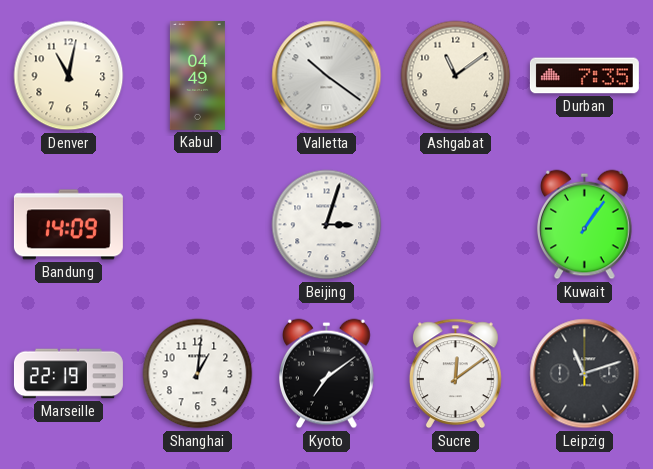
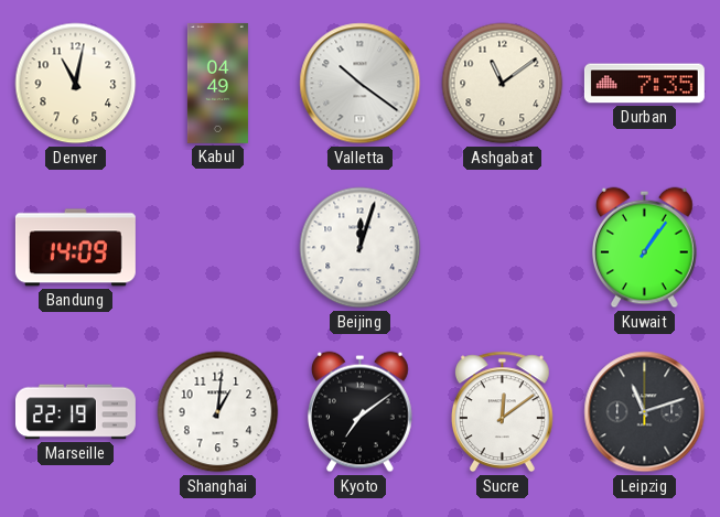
Beijing: 3:03 -> 12:03
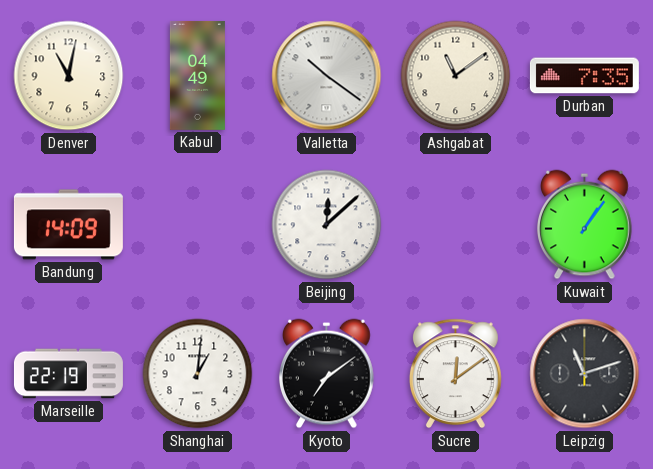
Beijing: 12:03 -> 12:08
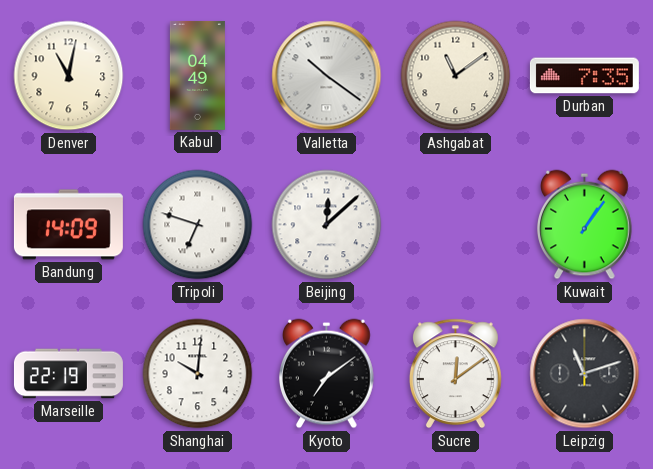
Tripoli: none -> 6:48
Shanghai: 1:01 -> 10:01
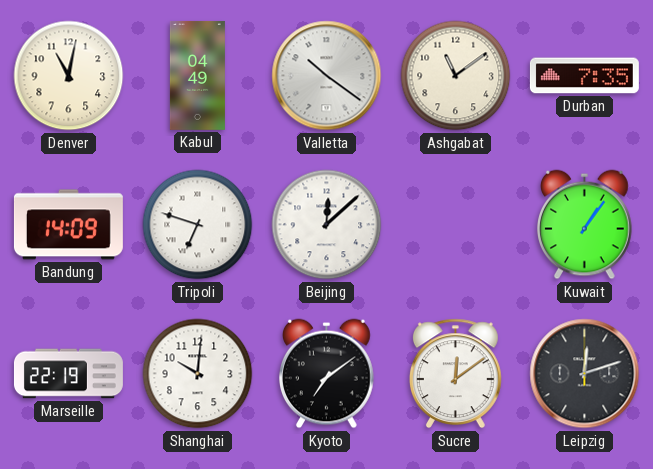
Leipzig: 11:12 -> 12:12
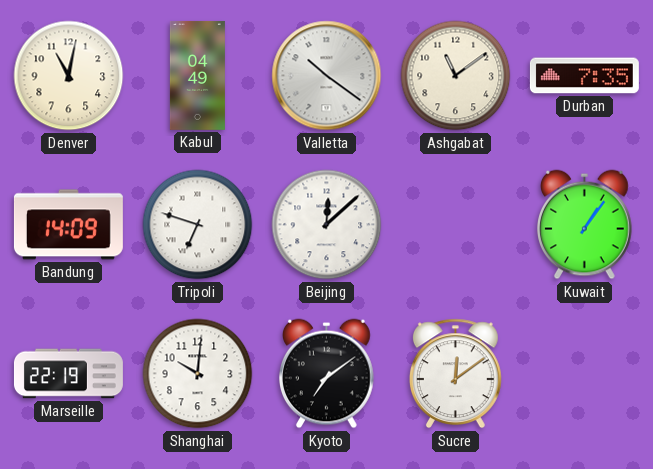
Leipzig: 12:12 -> none
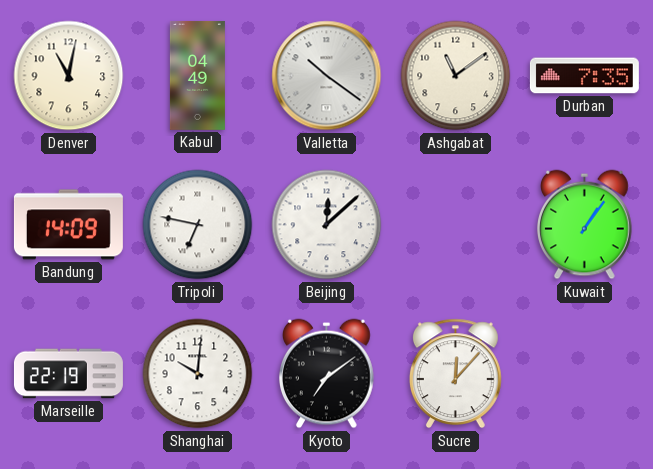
Tripoli: 6:48 -> 6:47
Sucre: 12:09 -> 12:07
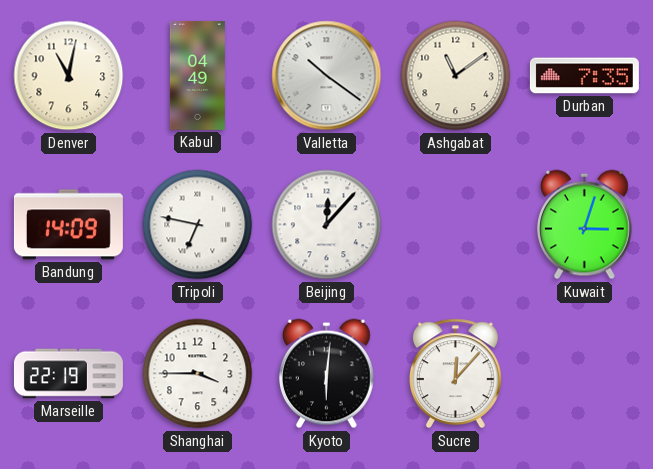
Beijing: 12:08 -> 12:07
Kuwait: 1:06 -> 3:03
Shanghai: 10:01 -> 3:45
Kyoto: 7:09 -> 6:01
